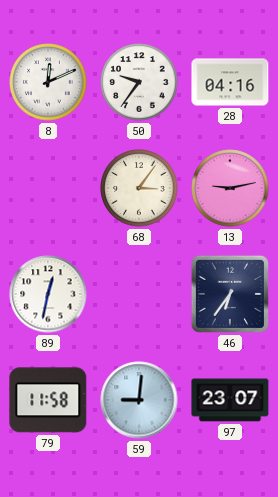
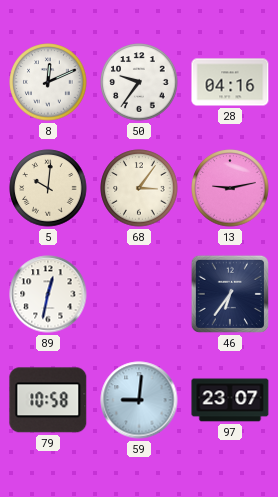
5: none -> 10:01
79: 11:58 -> 10:58
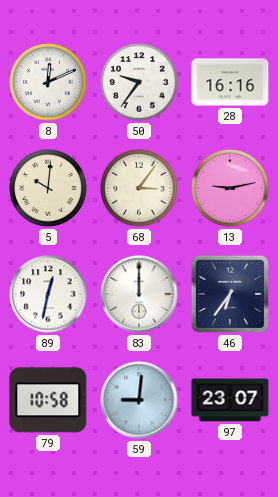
28: 04:16 -> 16:16
83: none -> 12:00
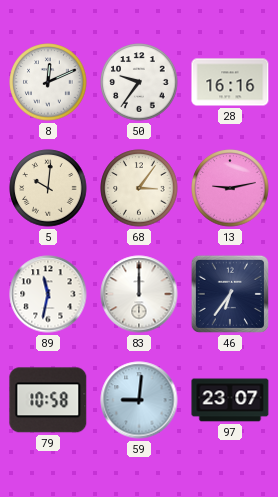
89: 12:32 -> 11:32
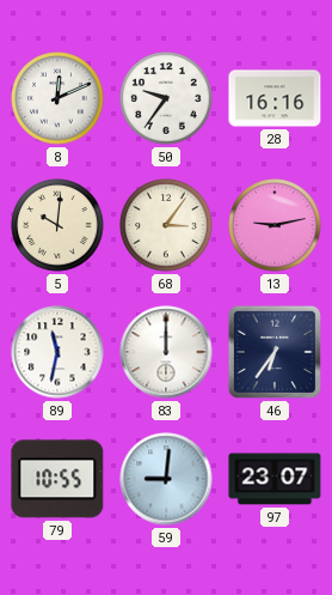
79: 10:58 -> 10:55
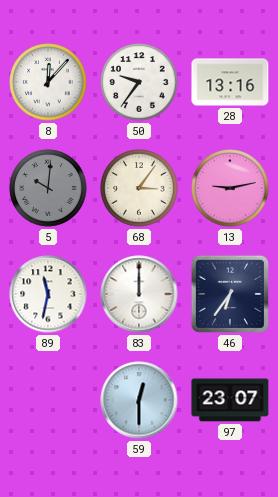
8: 12:11 -> 12:07
28: 16:16 -> 13:16
5 dial: cream -> grey
79: 10:55 -> none
59: 9:01 -> 12:30
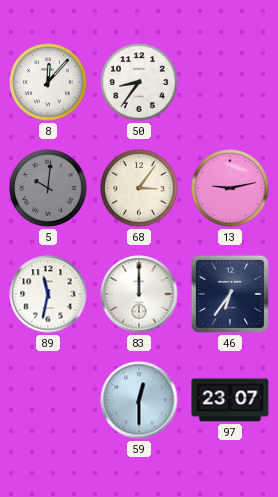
50: 9:36 -> 8:36
28: 13:16 -> none
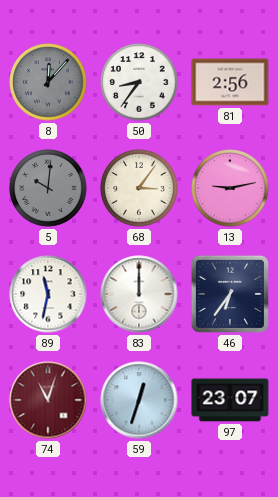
8 dial: white -> grey
81: none -> 2:56
74: none -> 11:03
59: 12:30 -> 12:33
